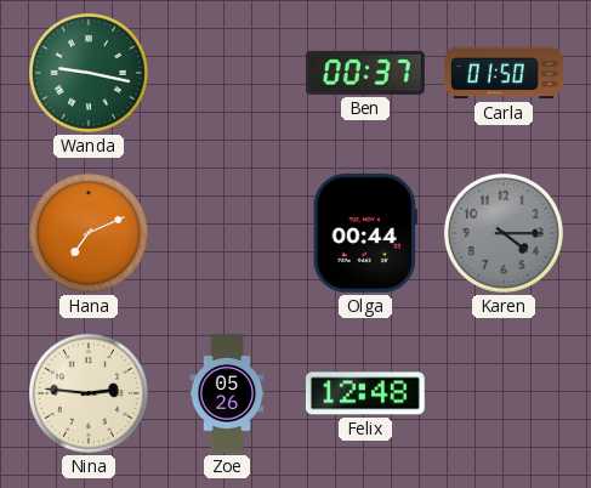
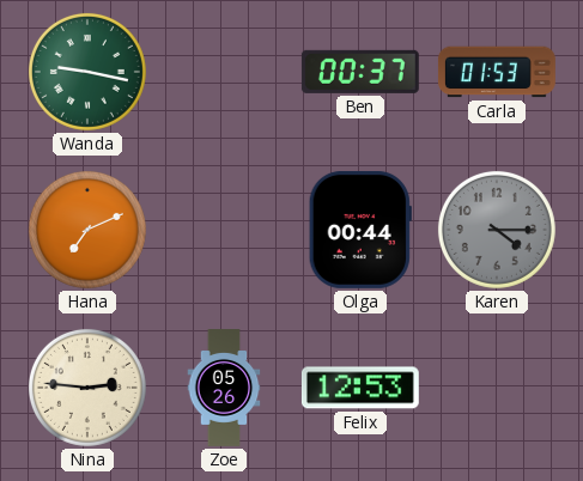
Carla: 01:50 -> 01:53
Felix: 12:48 -> 12:53
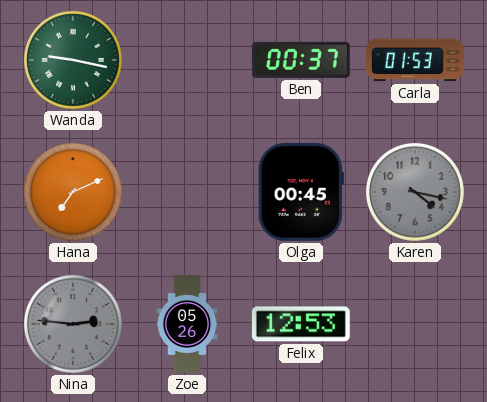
Olga: 00:44 -> 00:45
Karen: 4:15 -> 4:17
Nina dial: cream -> grey
